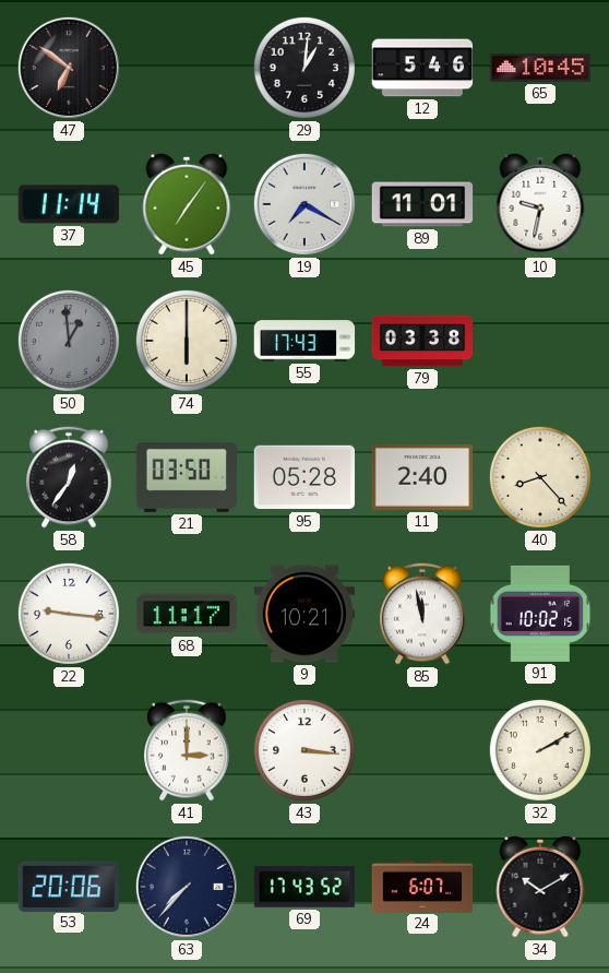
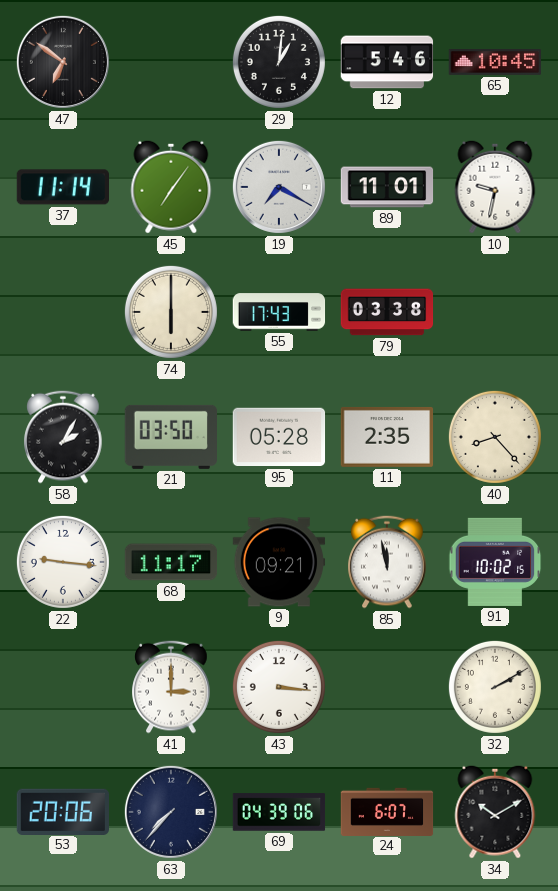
50: 12:59 -> none
58: 12:36 -> 2:05
11: 2:40 -> 2:35
9: 10:21 -> 09:21
69: 17:43 -> 04:39
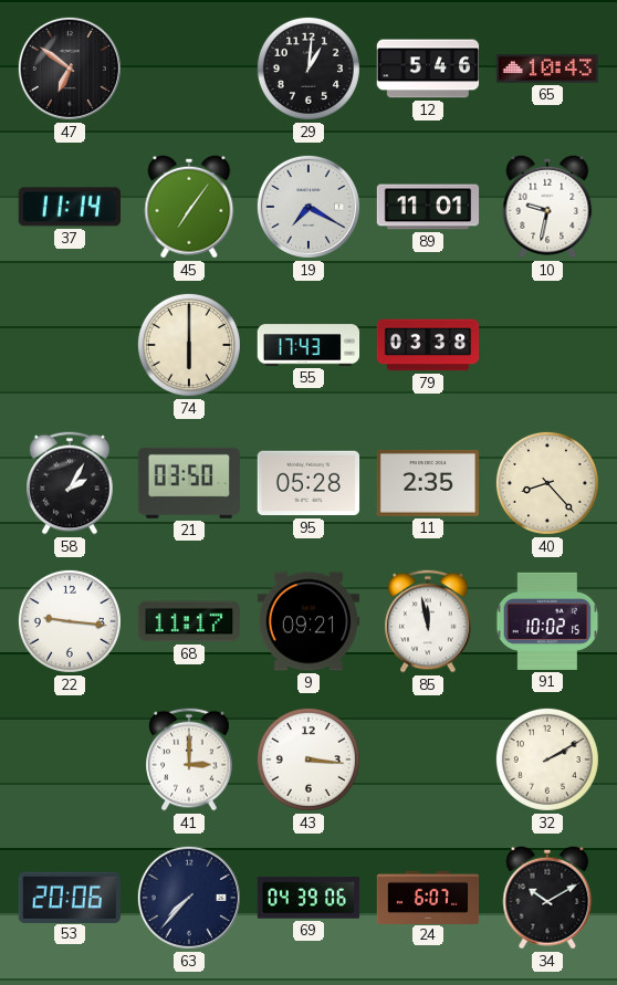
65: 10:45 -> 10:43
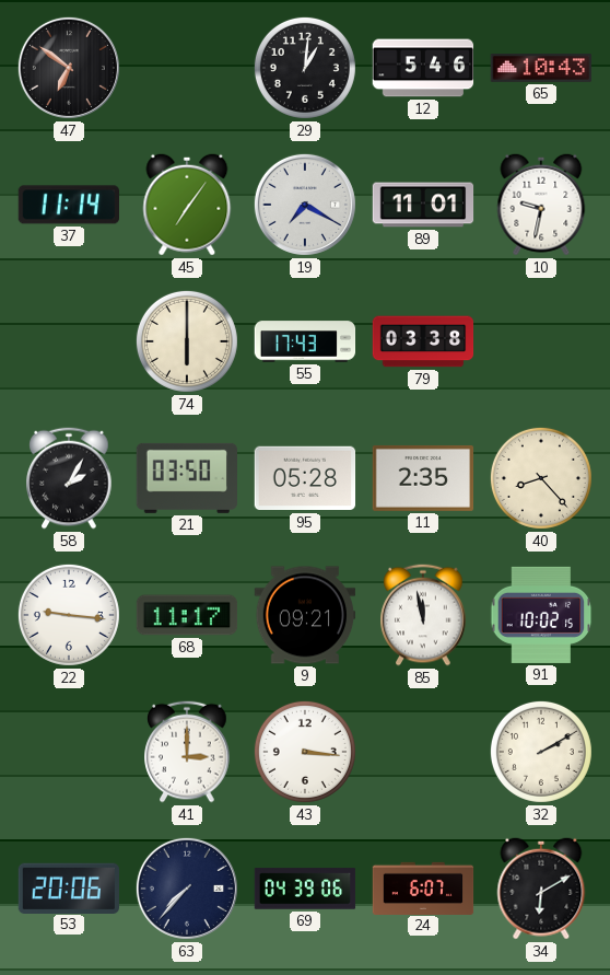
34: 10:10 -> 6:10
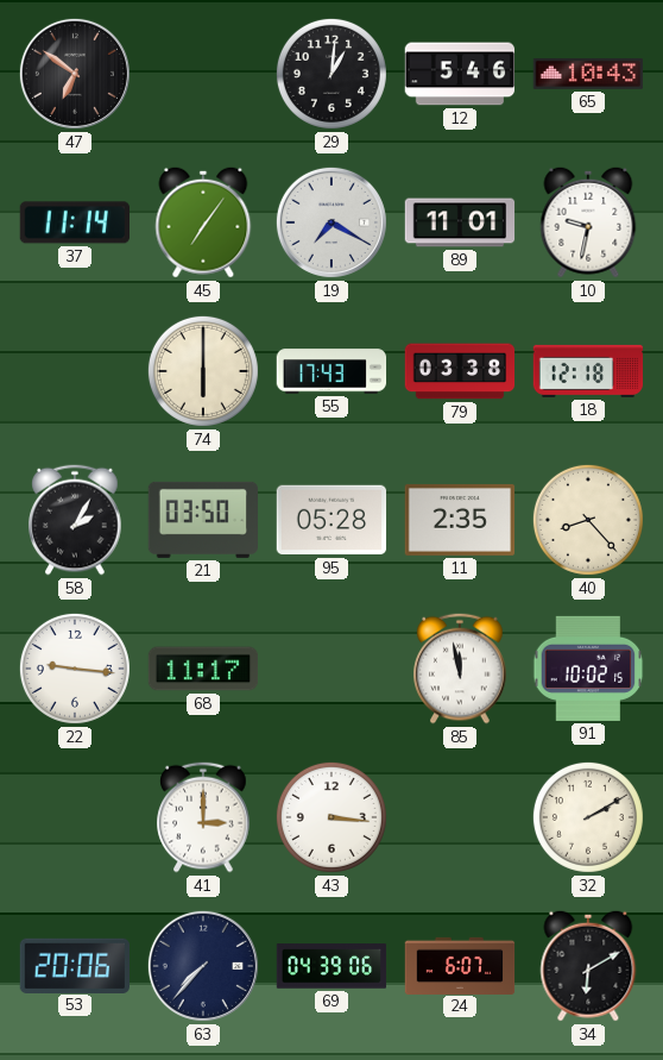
18: none -> 12:18
9: 09:21 -> none
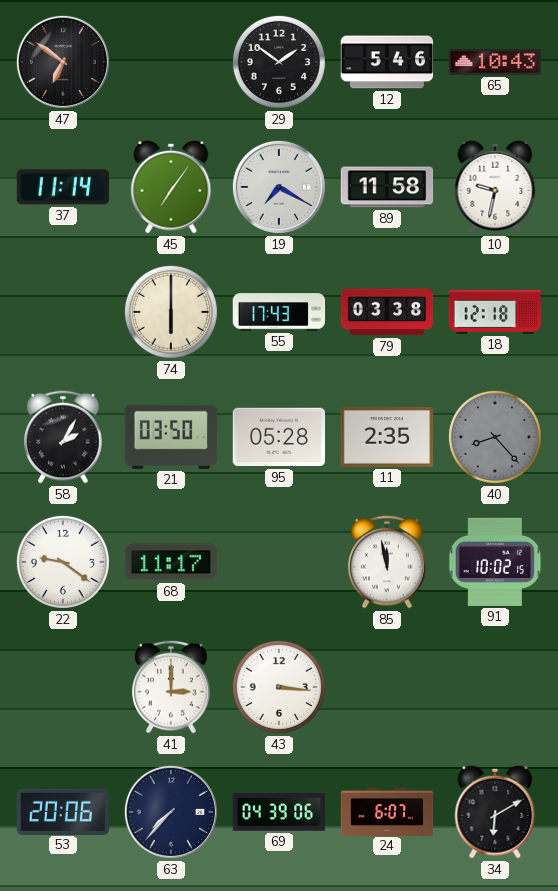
29: 1:01 -> 1:51
89: 11:01 -> 11:58
40 dial: cream -> grey
22: 9:16 -> 9:21
32: 2:10 -> none
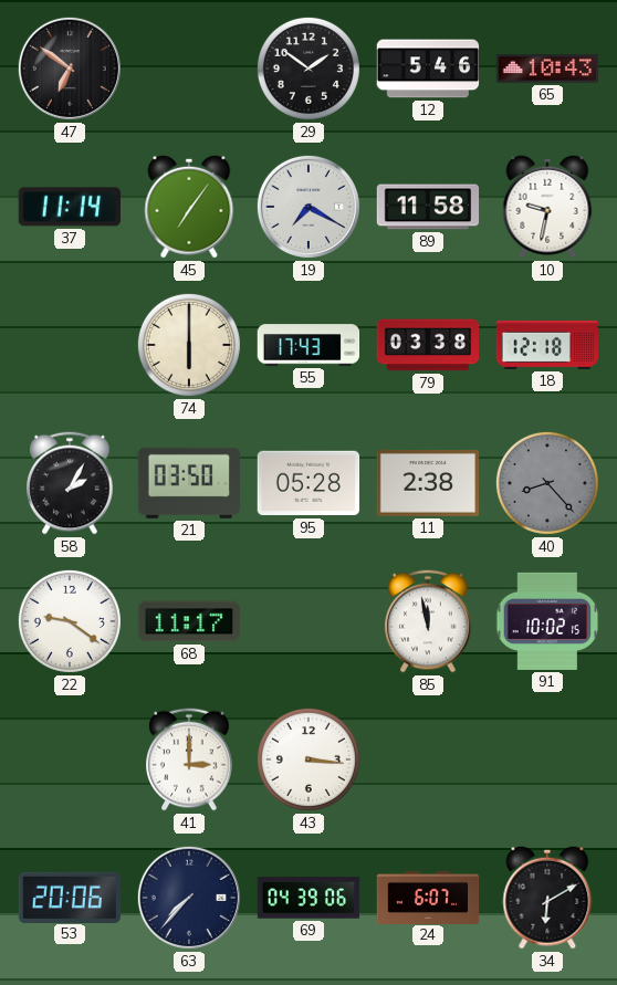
11: 2:35 -> 2:38
